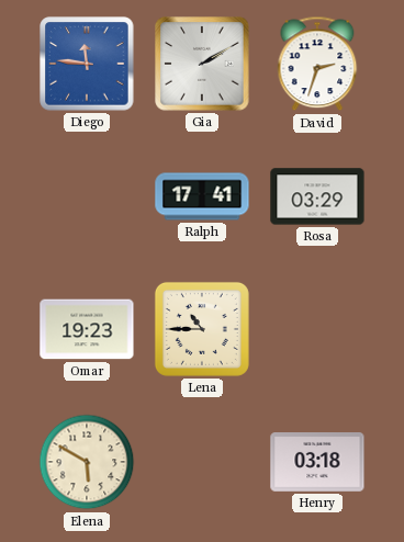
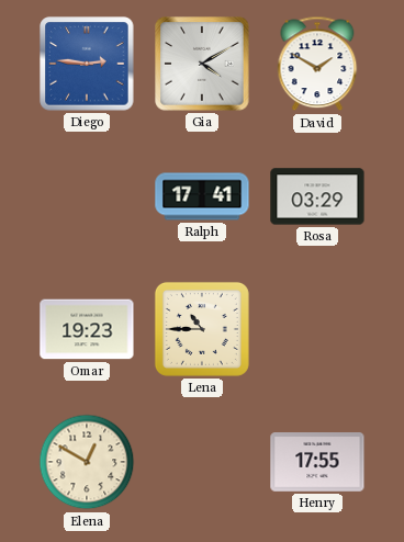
Diego: 11:46 -> 2:46
Gia: 2:10 -> 4:10
David: 2:33 -> 1:50
Elena: 5:50 -> 12:50
Henry: 03:18 -> 17:55
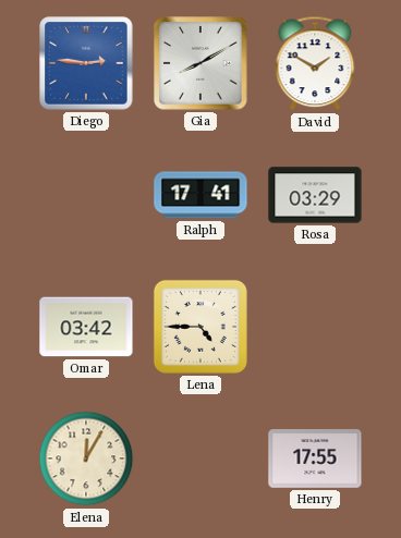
Gia: 4:10 -> 8:10
Omar: 19:23 -> 03:42
Lena: 10:45 -> 4:45
Elena: 12:50 -> 12:05
